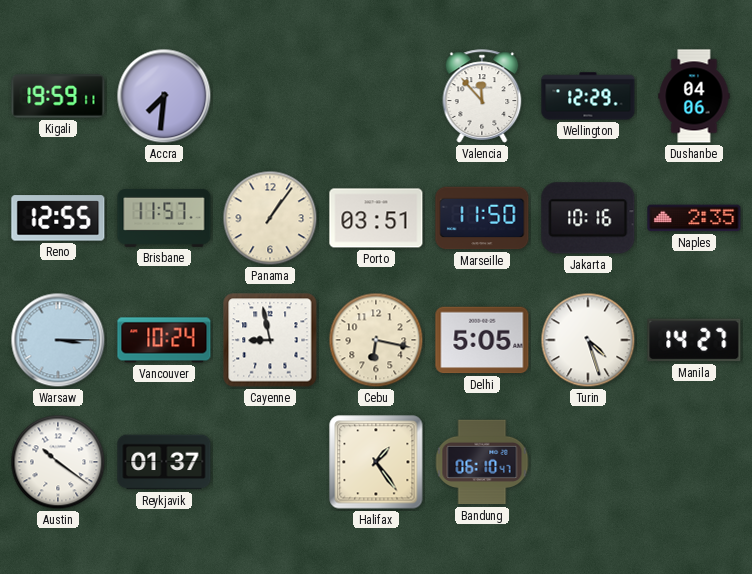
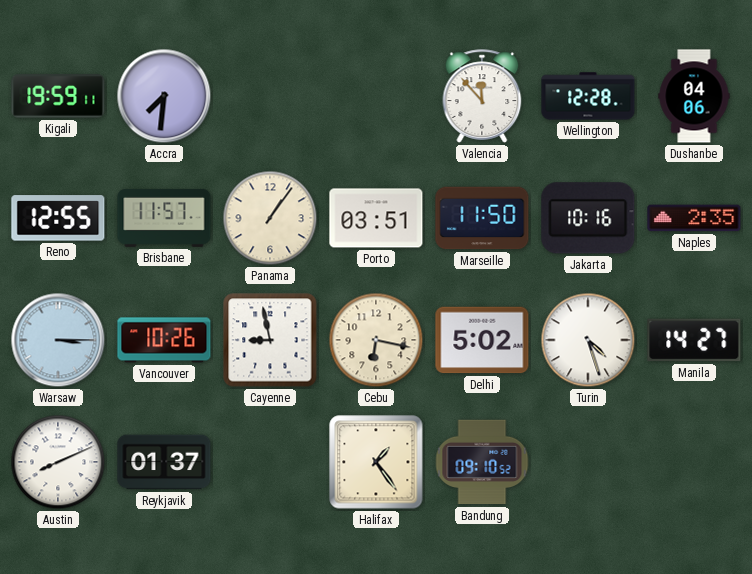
Wellington: 12:29 -> 12:28
Vancouver: 10:24 -> 10:26
Delhi: 5:05 -> 5:02
Austin: 10:21 -> 8:11
Bandung: 06:10 -> 09:10
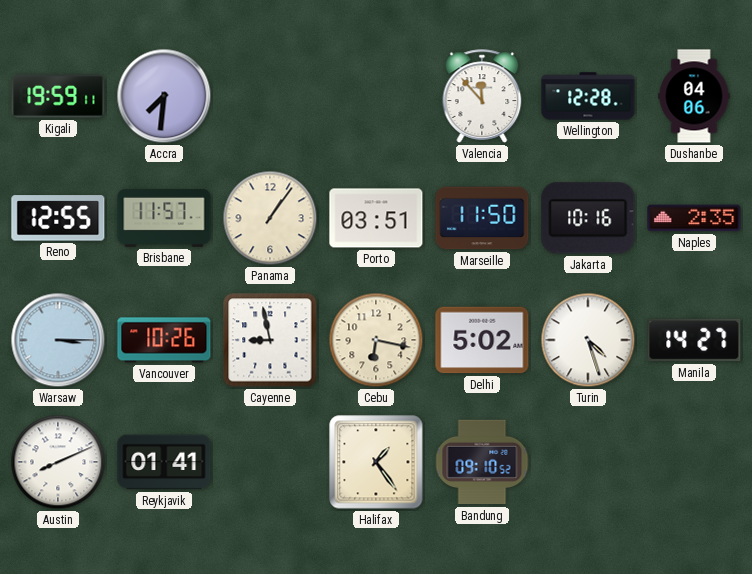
Reykjavik: 01:37 -> 01:41
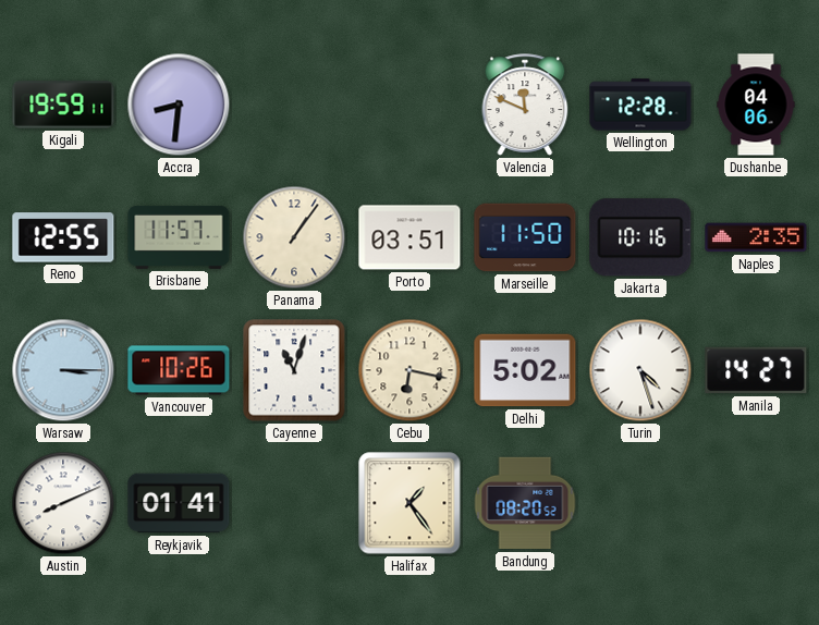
Accra: 7:31 -> 8:31
Valencia: 11:53 -> 11:49
Cayenne: 8:58 -> 11:03
Bandung: 09:10 -> 08:20
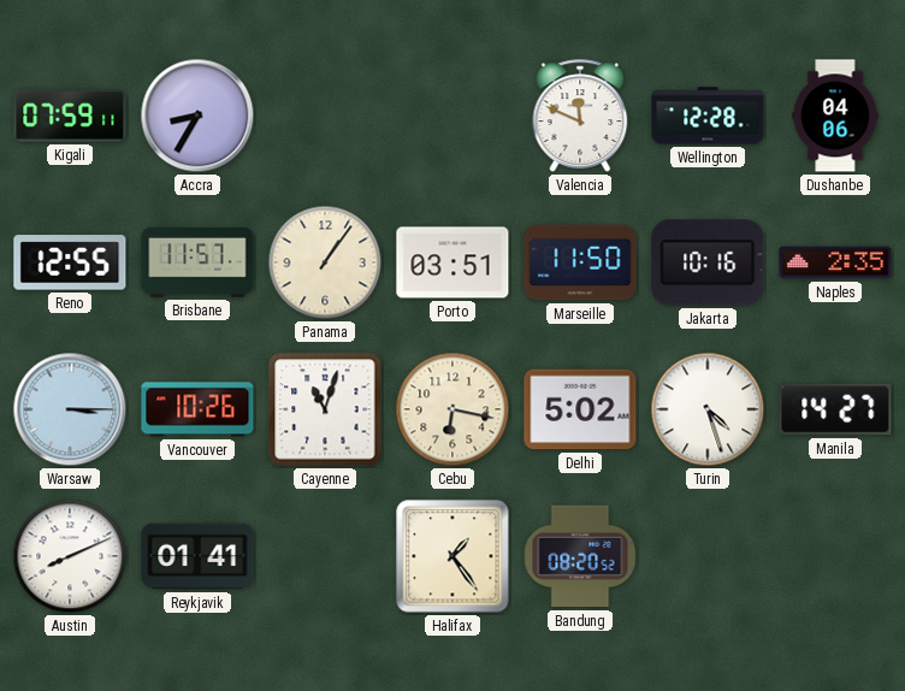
Kigali: 19:59 -> 07:59
Accra: 8:31 -> 8:35
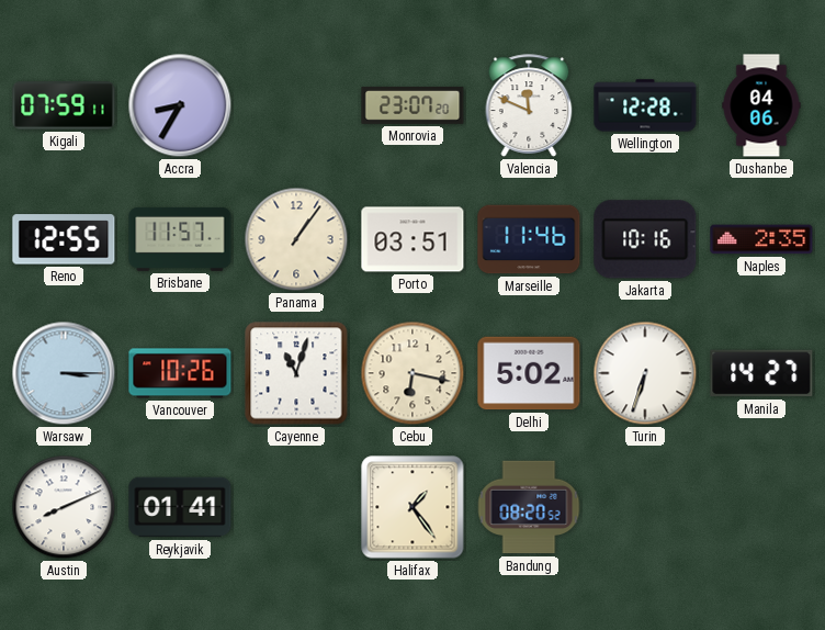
Monrovia: none -> 23:07
Marseille: 11:50 -> 11:46
Turin: 4:27 -> 6:33
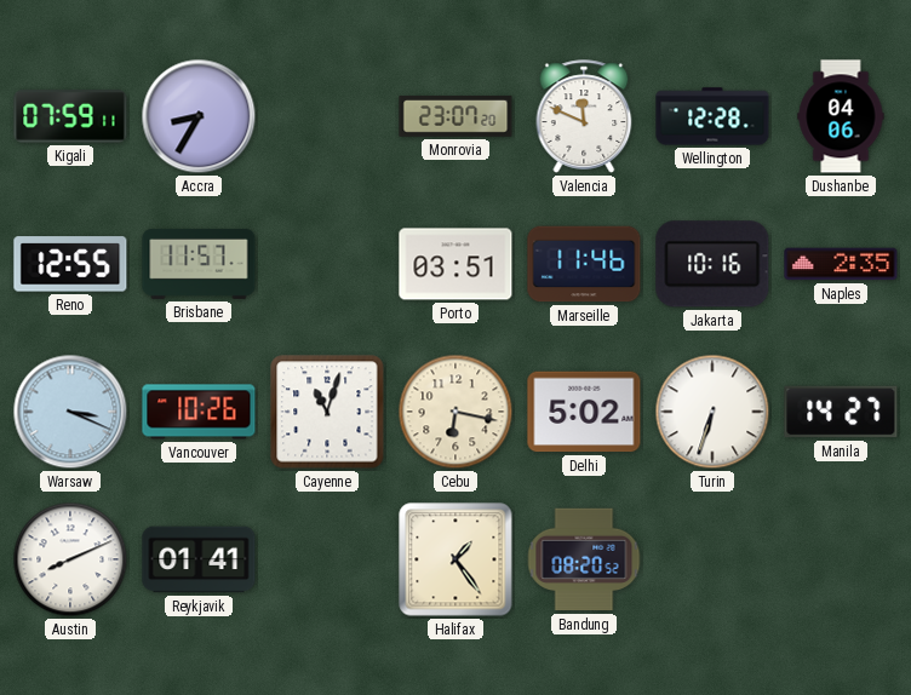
Panama: 1:06 -> none
Warsaw: 3:15 -> 3:19
